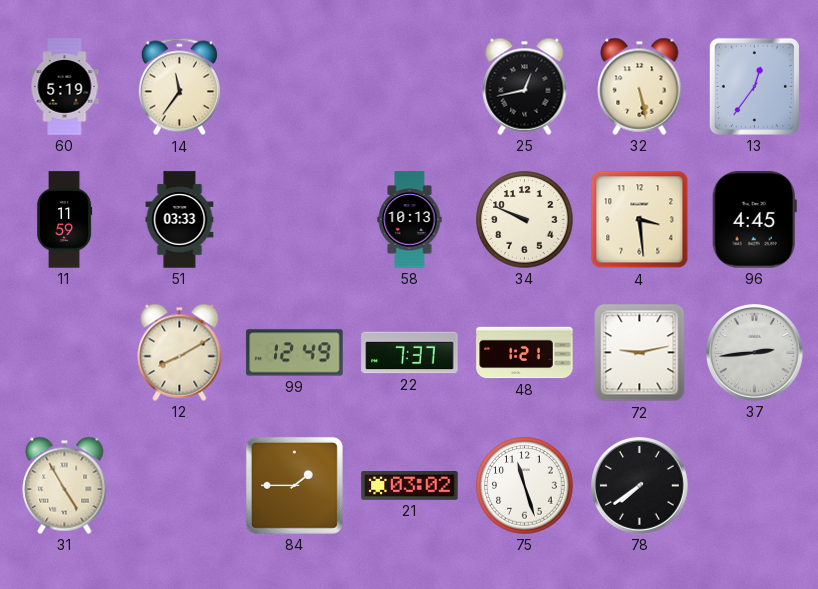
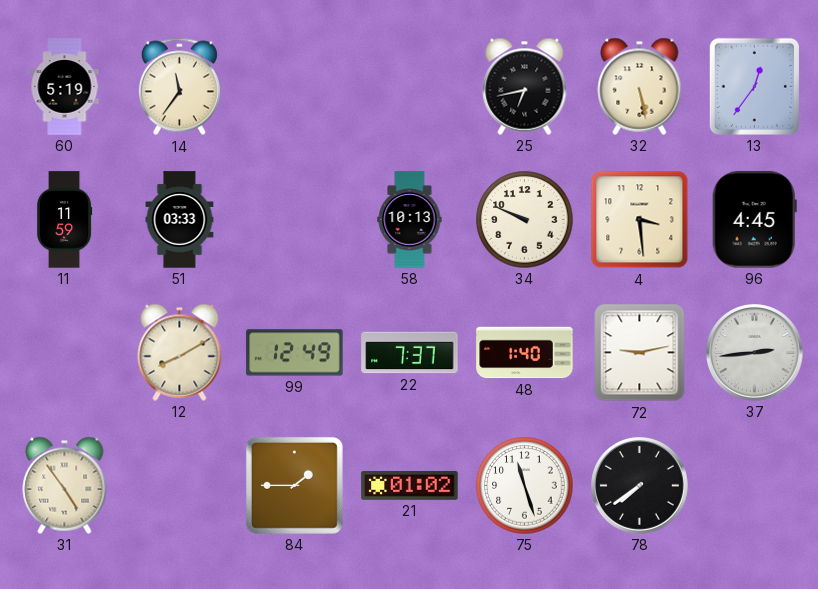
25: 12:43 -> 6:43
48: 1:21 -> 1:40
31: 4:55 -> 4:54
21: 03:02 -> 01:02
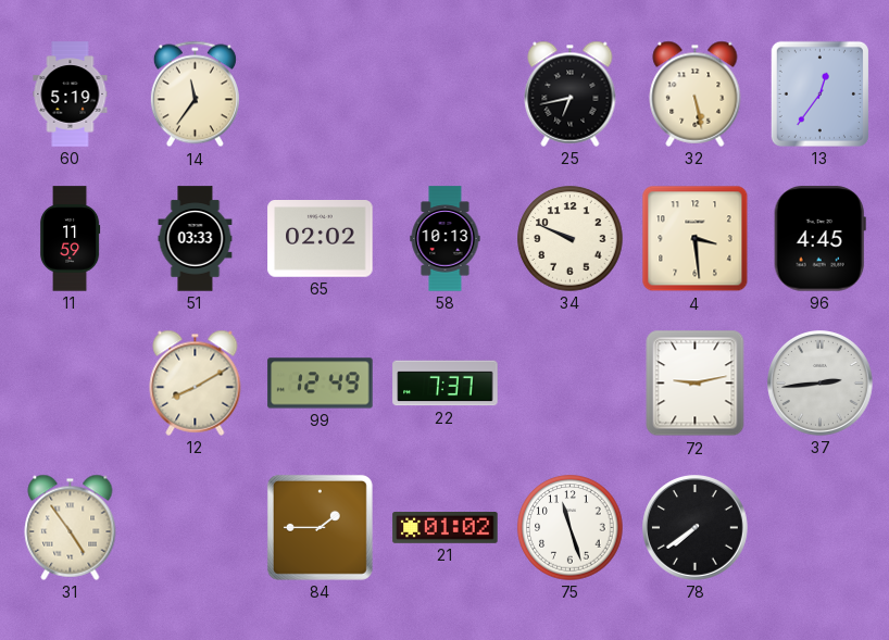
65: none -> 02:02
48: 1:40 -> none
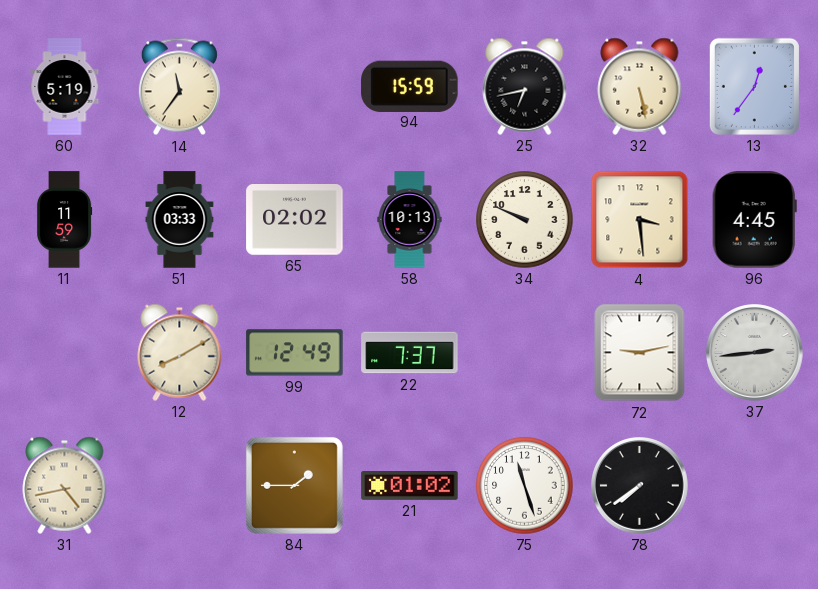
94: none -> 15:59
31: 4:54 -> 4:43
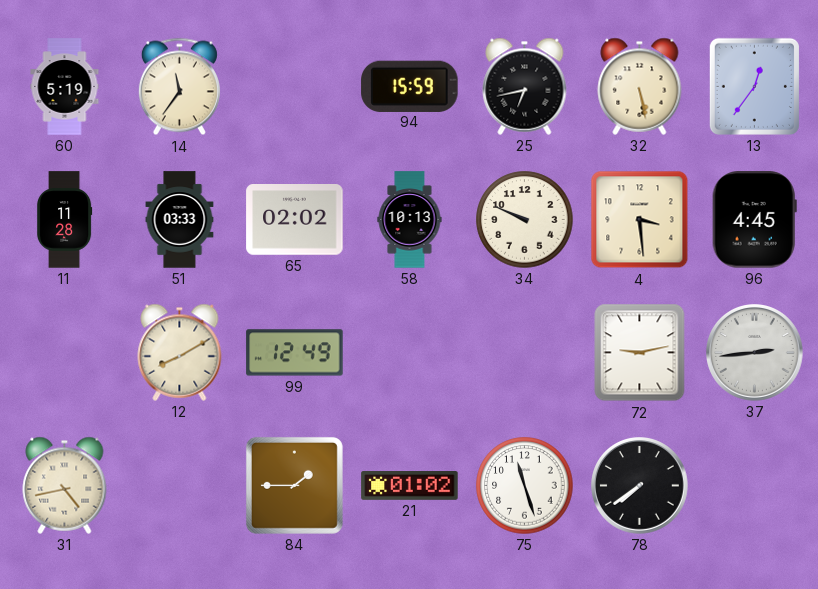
11: 11:59 -> 11:28
22: 7:37 -> none
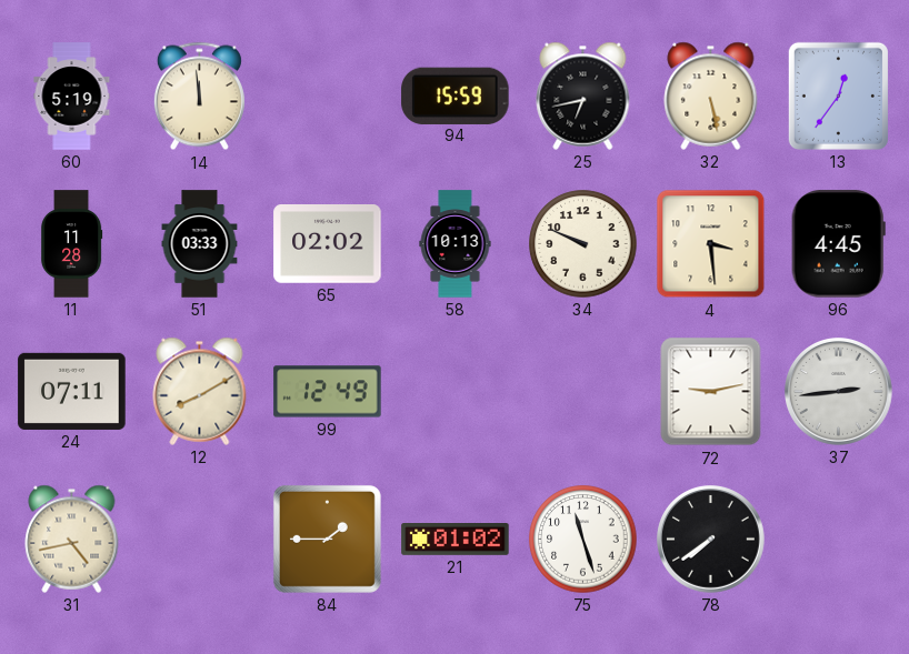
14: 11:36 -> 11:59
24: none -> 07:11
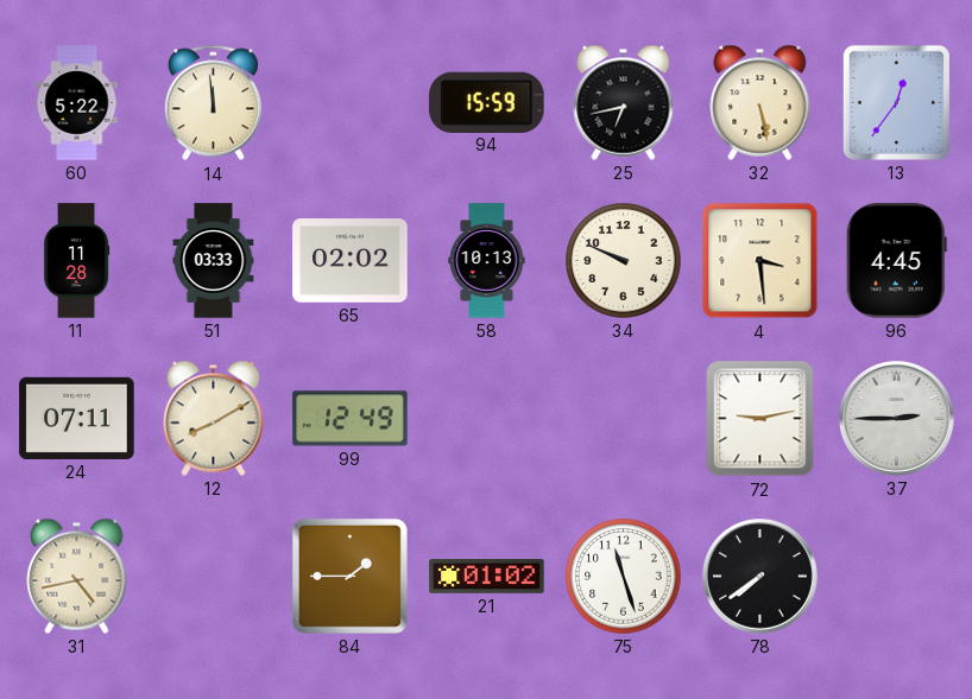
60: 5:19 -> 5:22
37: 2:44 -> 2:45
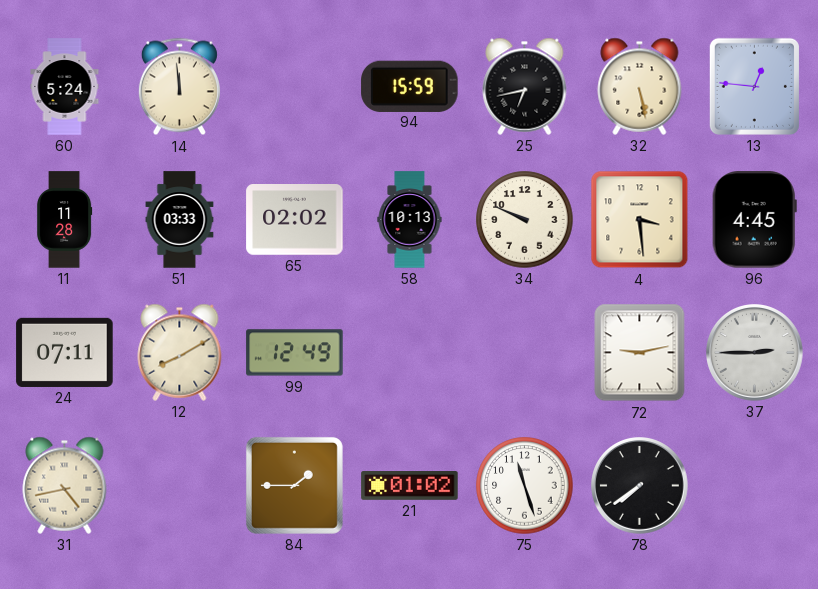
60: 5:22 -> 5:24
13: 12:36 -> 12:46
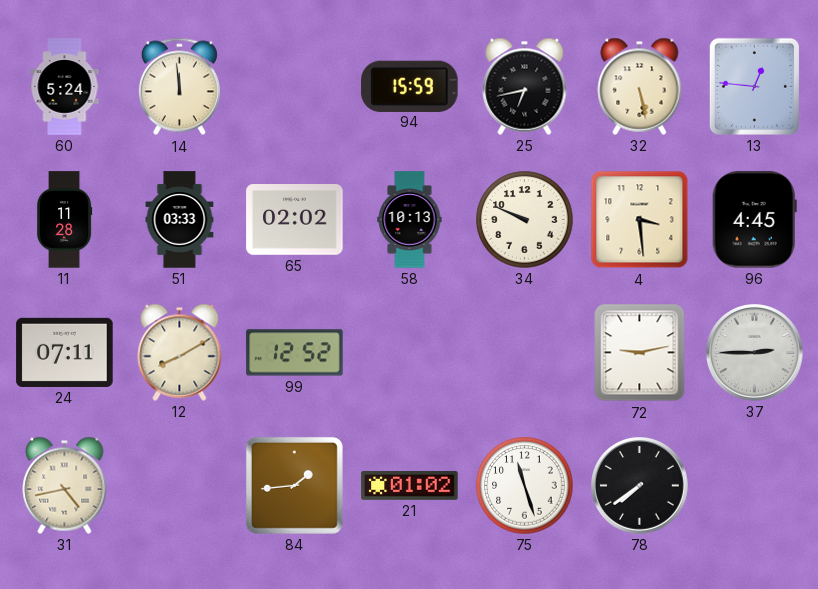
99: 12:49 -> 12:52
84: 1:45 -> 1:44
